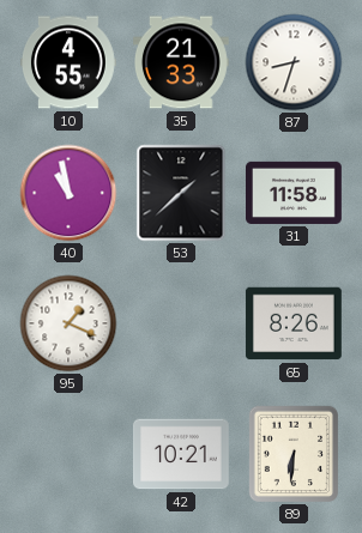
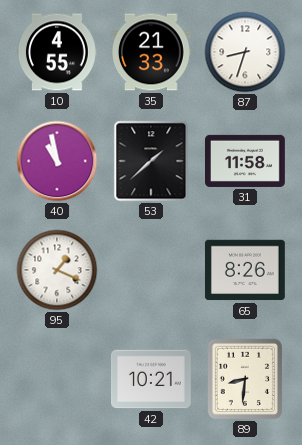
89: 6:31 -> 8:31
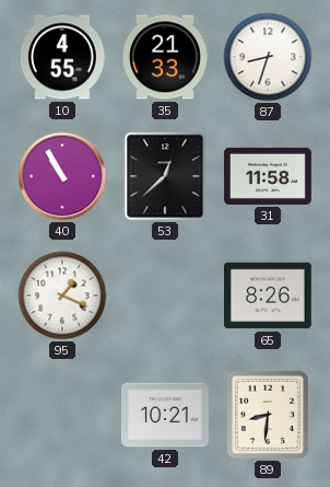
40: 10:58 -> 10:55
53: 1:38 -> 12:38
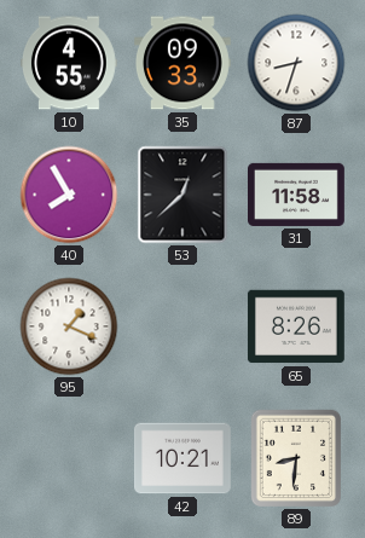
35: 21:33 -> 09:33
40: 10:55 -> 7:55
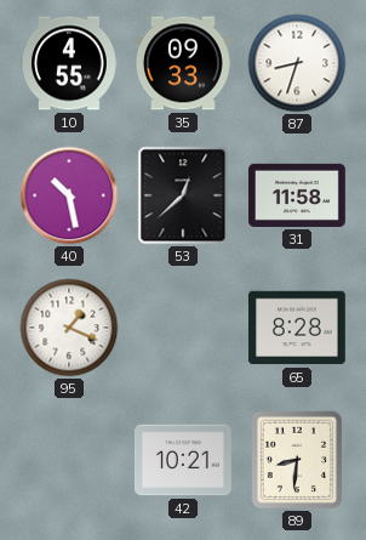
40: 7:55 -> 10:28
65: 8:26 -> 8:28
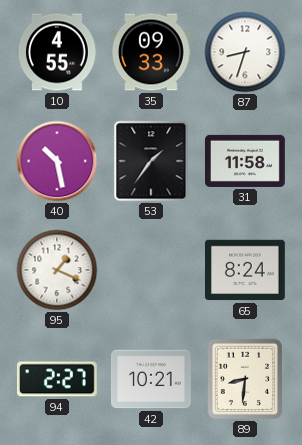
53: 12:38 -> 1:36
65: 8:28 -> 8:24
94: none -> 2:27
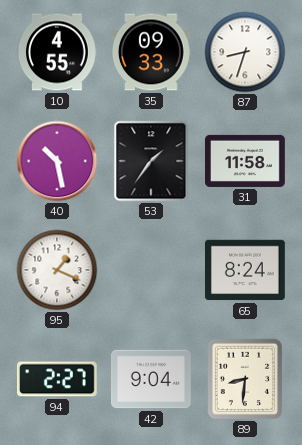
42: 10:21 -> 9:04
